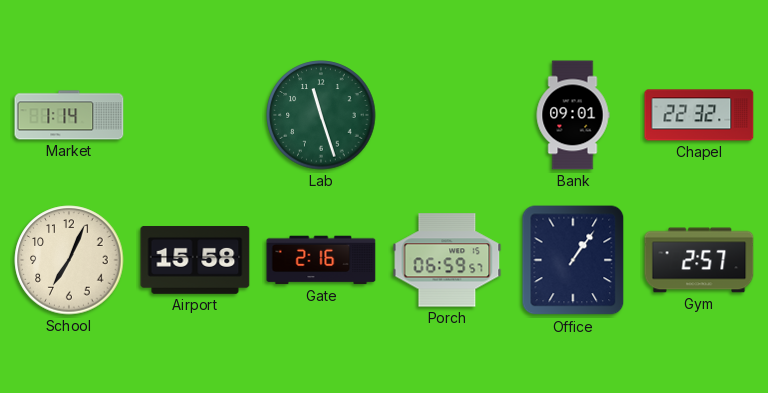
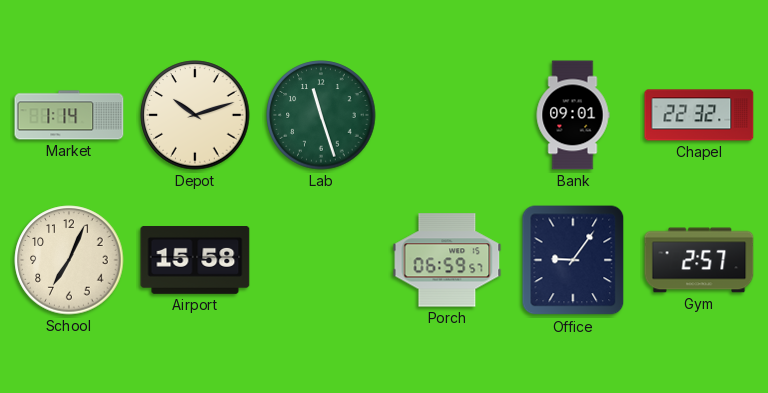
Depot: none -> 10:12
Gate: 2:16 -> none
Office: 1:06 -> 9:06
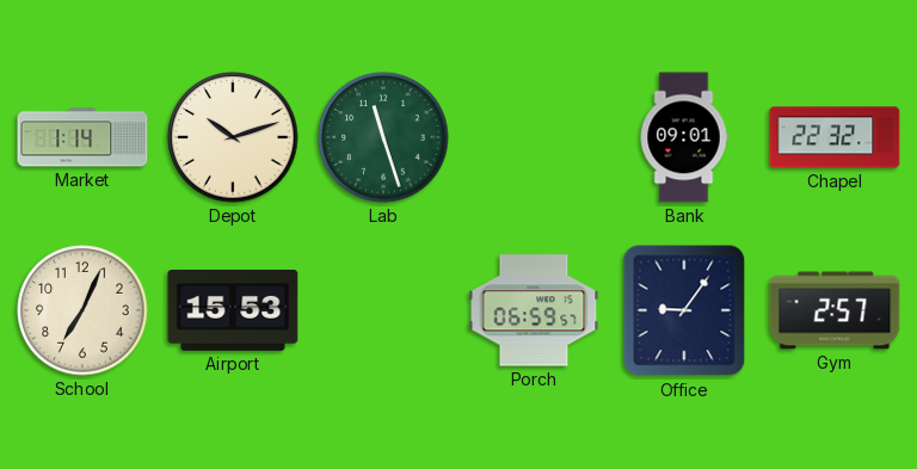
Airport: 15:58 -> 15:53
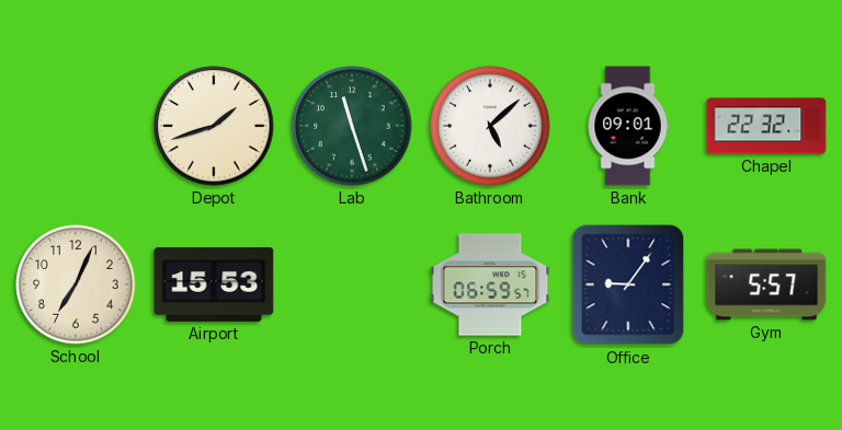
Market: 1:14 -> none
Depot: 10:12 -> 1:42
Bathroom: none -> 5:08
Gym: 2:57 -> 5:57
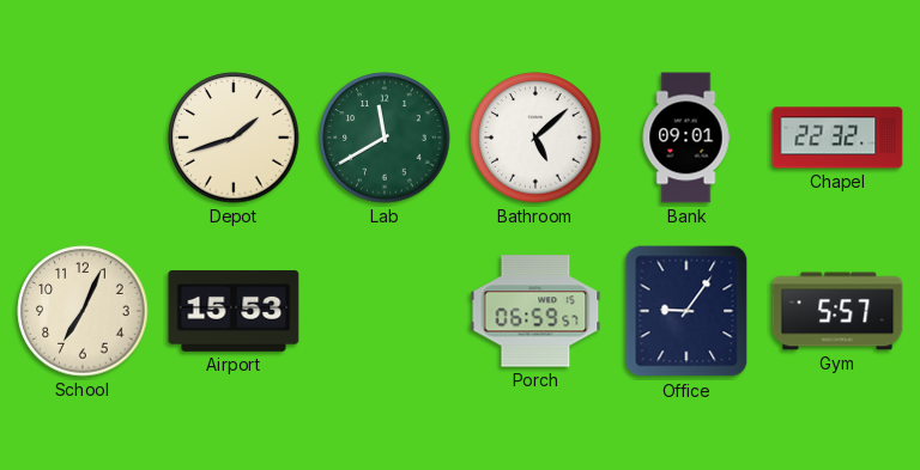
Lab: 11:27 -> 11:40
